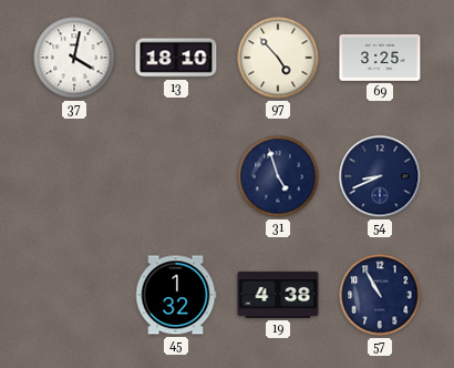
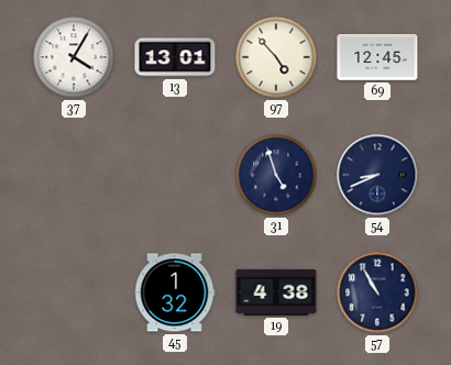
37: 4:02 -> 4:05
13: 18:10 -> 13:01
69: 3:25 -> 12:45
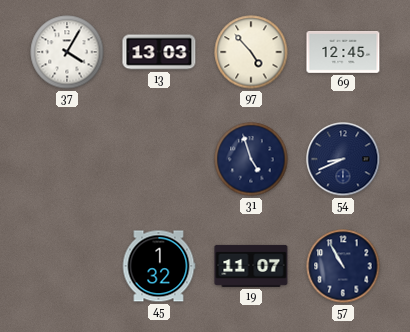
13: 13:01 -> 13:03
19: 4:38 -> 11:07
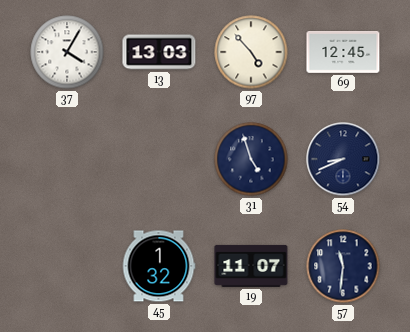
57: 10:55 -> 11:31
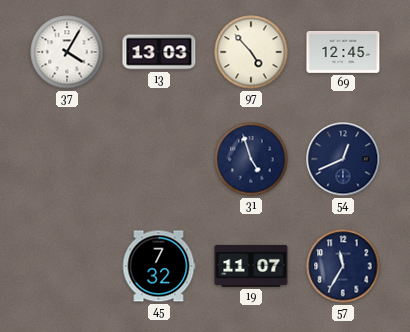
54: 8:41 -> 12:41
45: 1:32 -> 7:32
57: 11:31 -> 11:35
